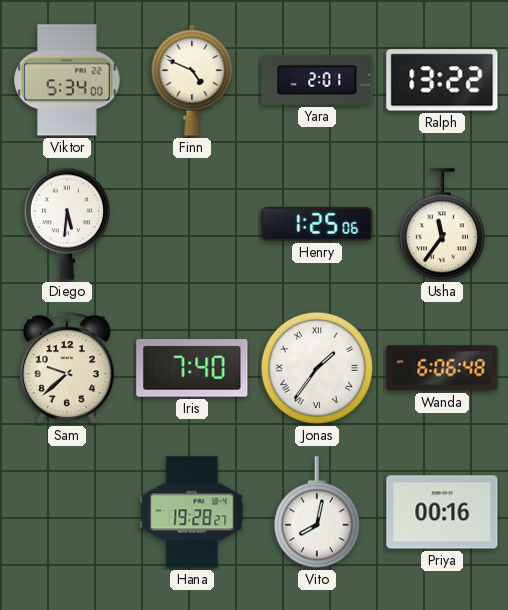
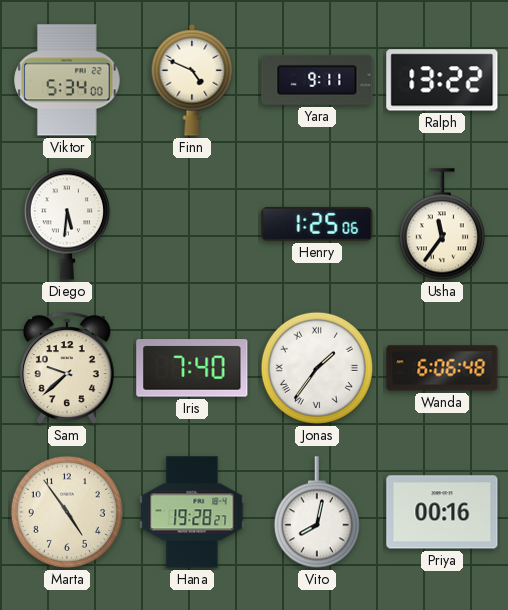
Yara: 2:01 -> 9:11
Marta: none -> 4:54
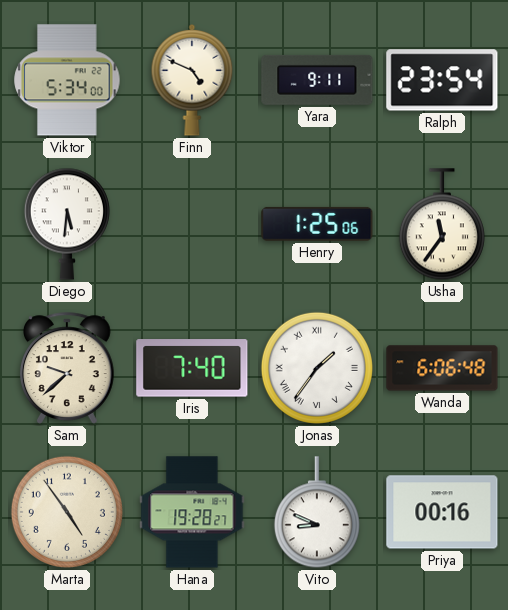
Ralph: 13:22 -> 23:54
Vito: 8:02 -> 8:49
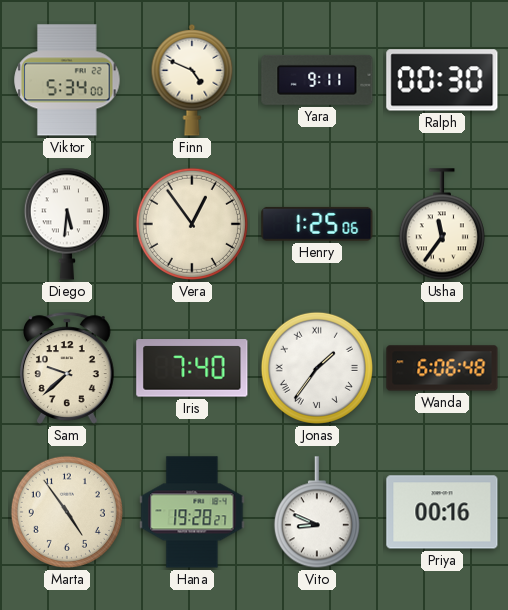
Ralph: 23:54 -> 00:30
Vera: none -> 12:54
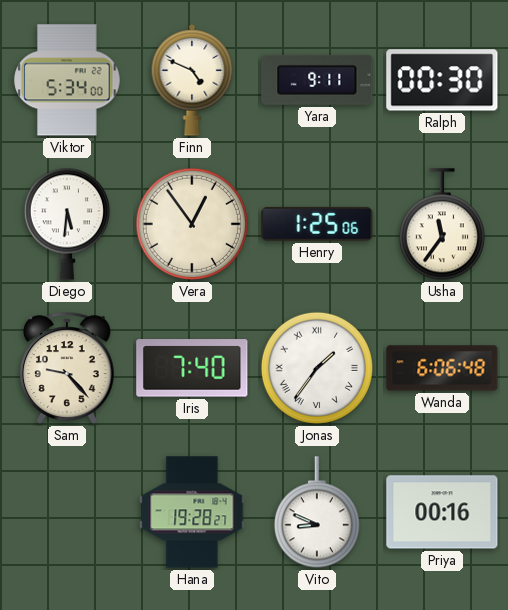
Sam: 9:38 -> 9:23
Marta: 4:54 -> none
